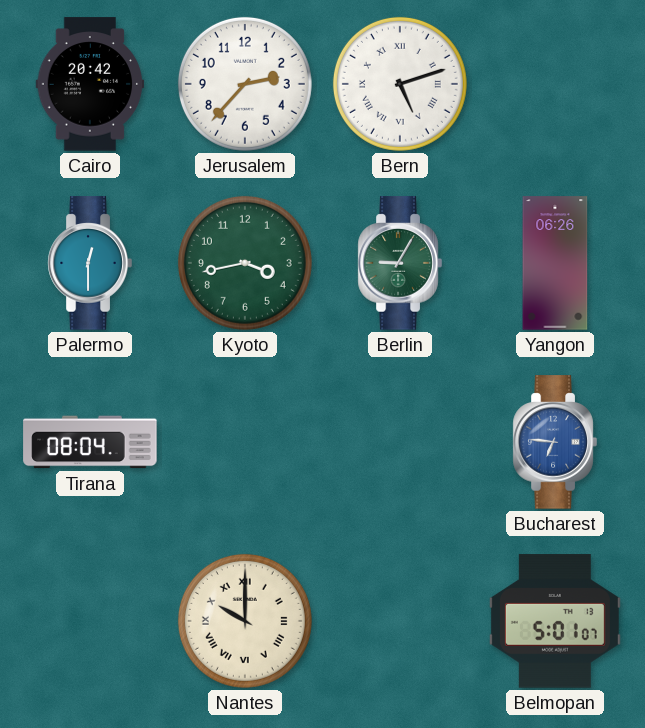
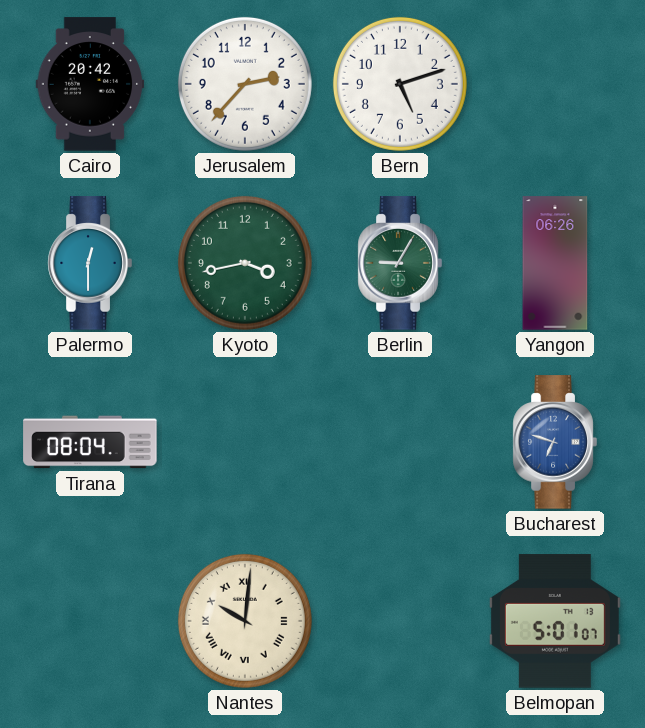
Bern numerals: Roman -> Arabic
Bucharest: 6:46 -> 6:48
Nantes: 10:00 -> 10:01
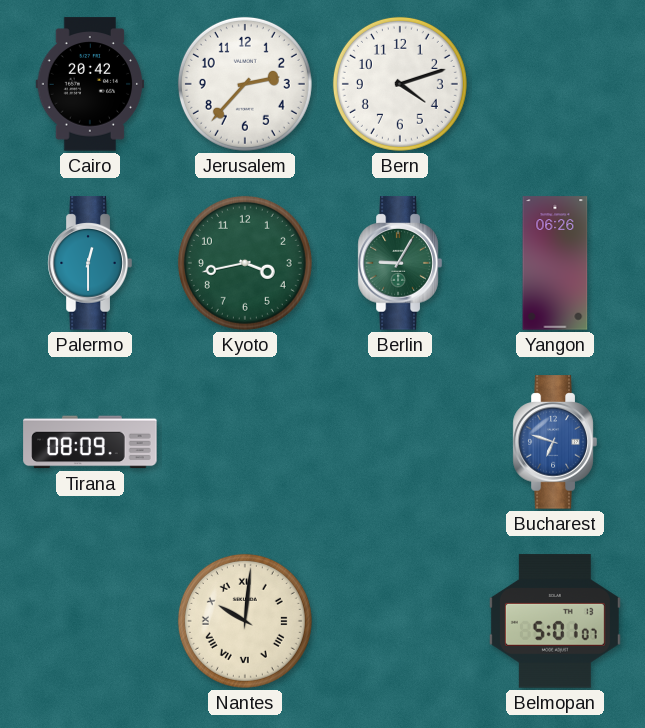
Bern: 5:12 -> 4:12
Tirana: 08:04 -> 08:09
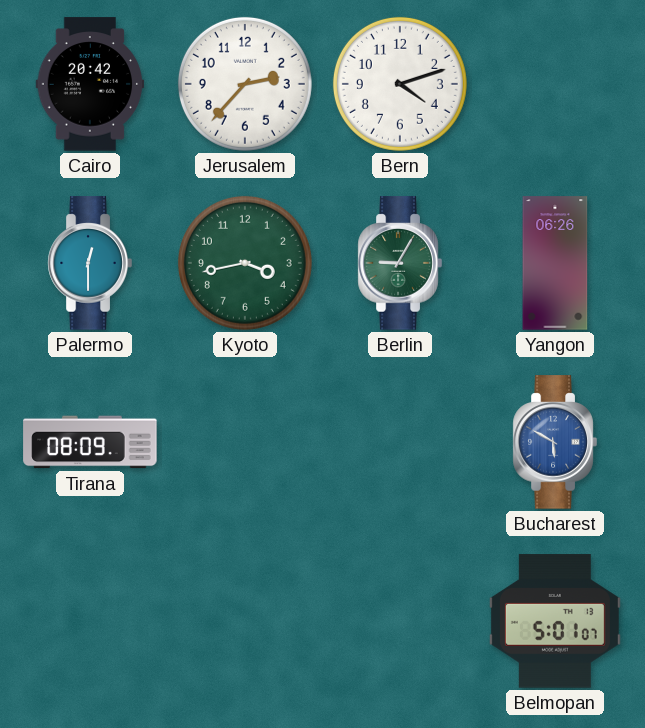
Bucharest: 6:48 -> 5:50
Nantes: 10:01 -> none
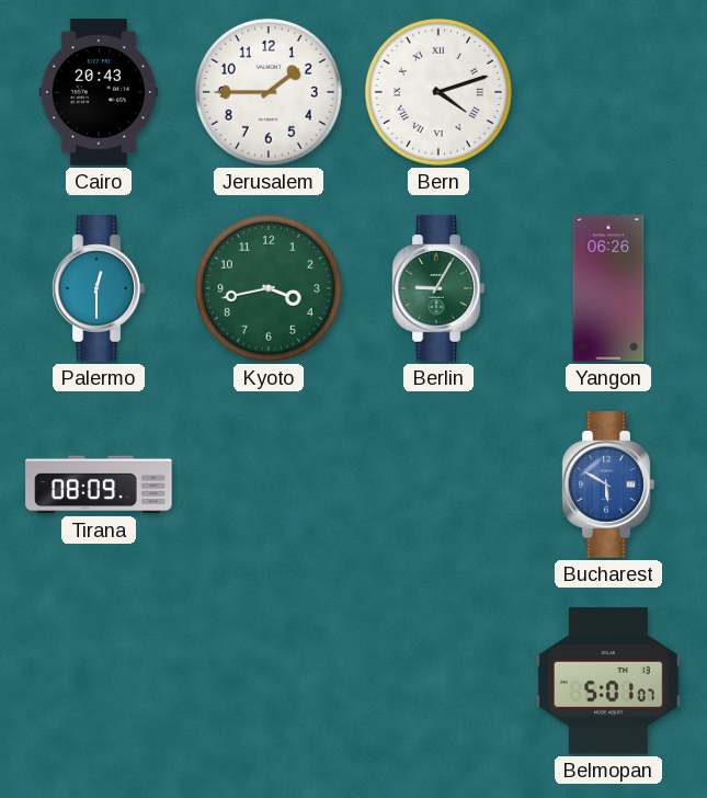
Cairo: 20:42 -> 20:43
Jerusalem: 2:37 -> 1:45
Bern numerals: Arabic -> Roman
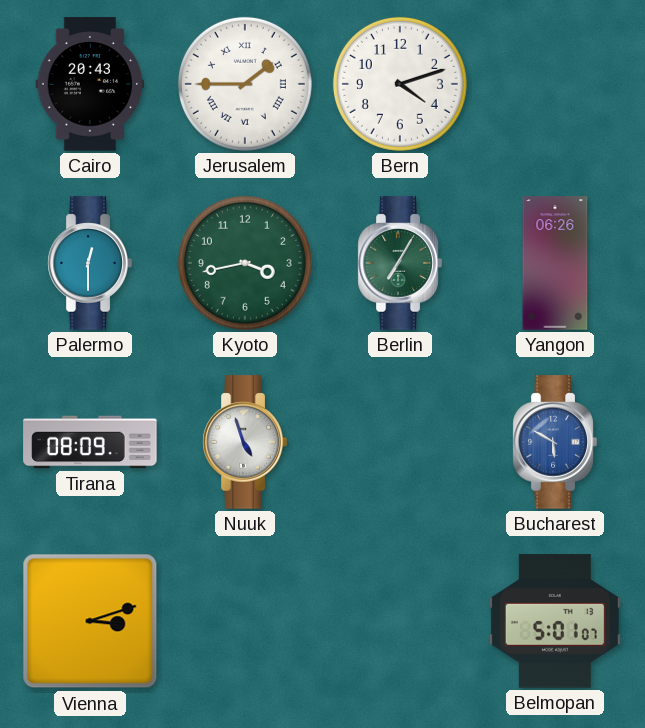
Jerusalem numerals: Arabic -> Roman
Bern numerals: Roman -> Arabic
Berlin: 9:05 -> 7:05
Nuuk: none -> 4:57
Vienna: none -> 3:12
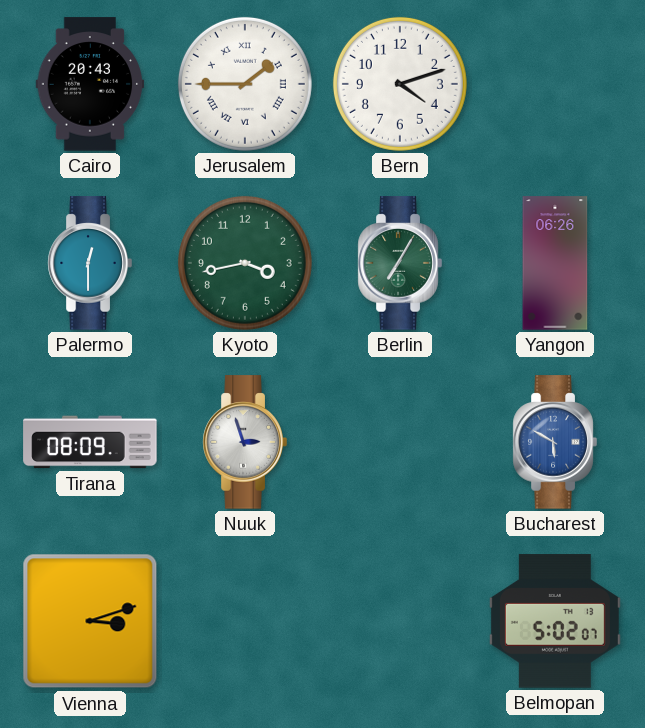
Nuuk: 4:57 -> 2:57
Belmopan: 5:01 -> 5:02
